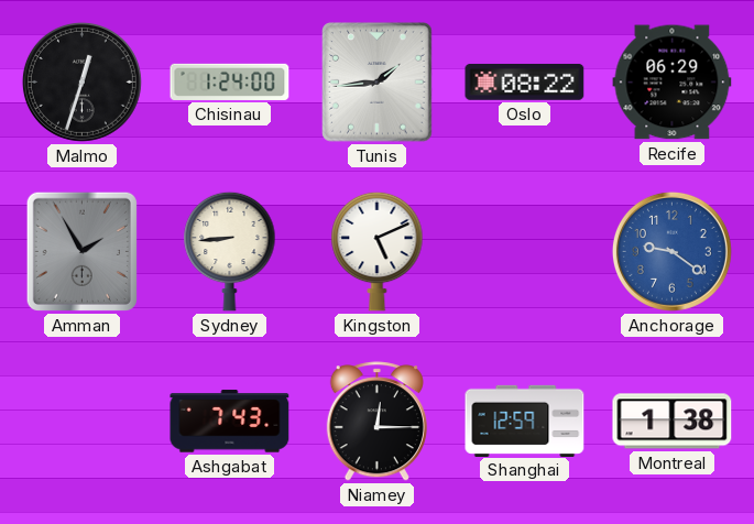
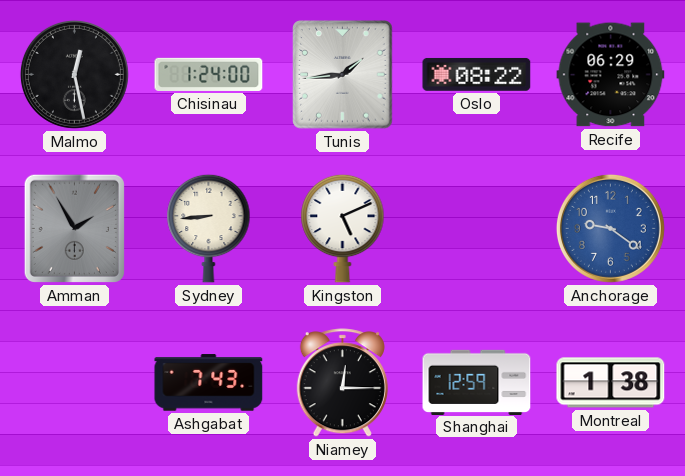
Malmo: 12:33 -> 12:28
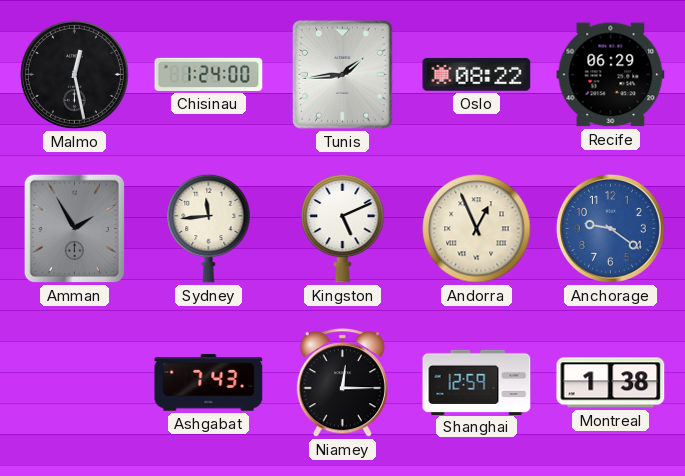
Sydney: 8:44 -> 11:44
Andorra: none -> 12:56
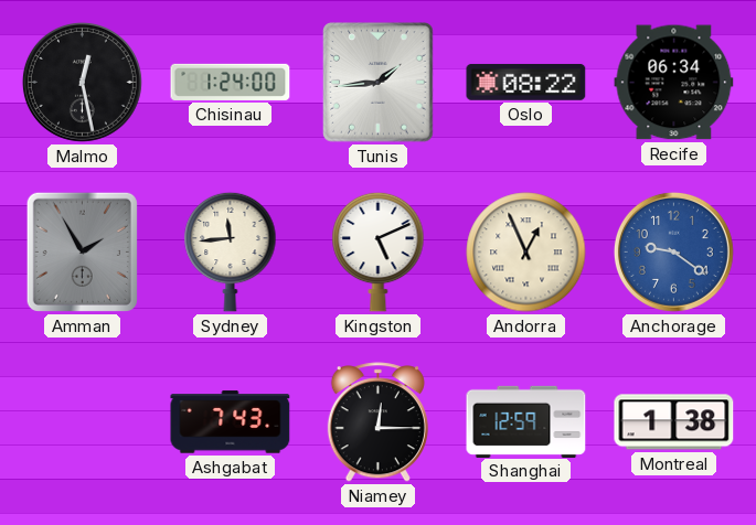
Recife: 06:29 -> 06:34
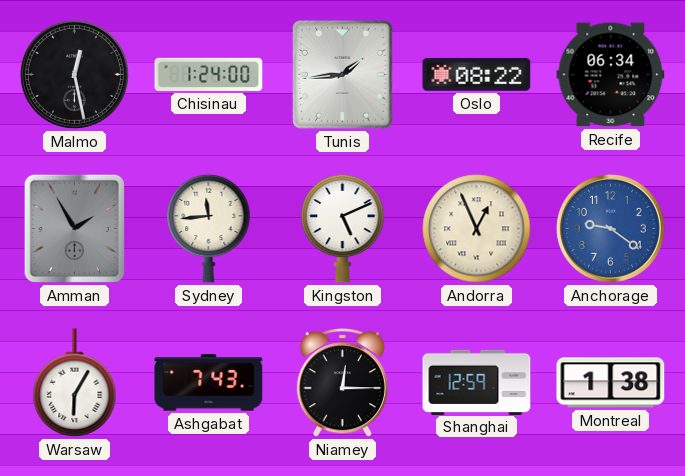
Warsaw: none -> 6:05
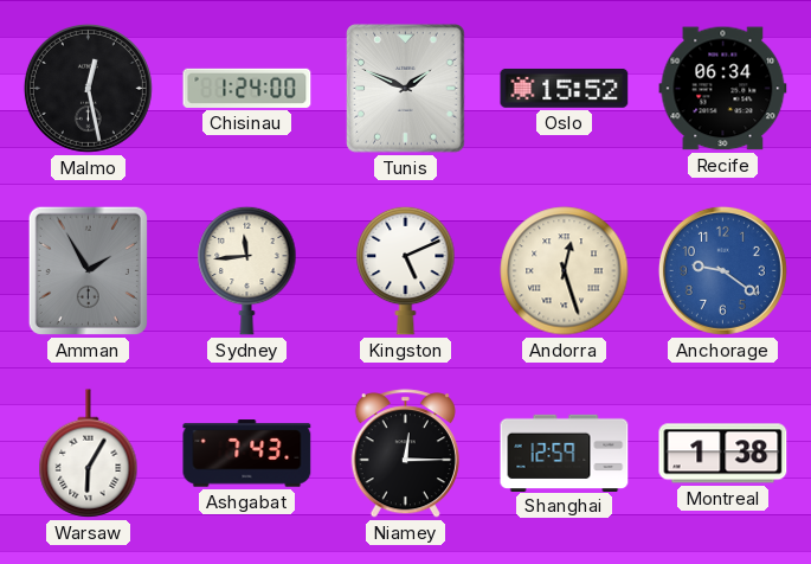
Tunis: 1:44 -> 1:49
Oslo: 08:22 -> 15:52
Andorra: 12:56 -> 12:27
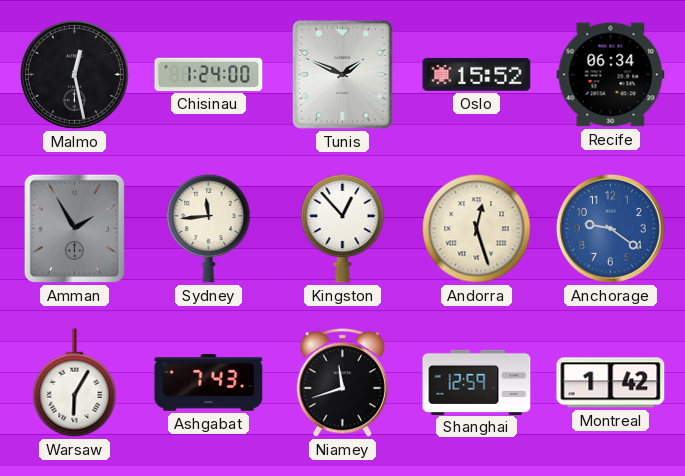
Kingston: 5:11 -> 12:53
Niamey: 12:15 -> 11:42
Montreal: 1:38 -> 1:42
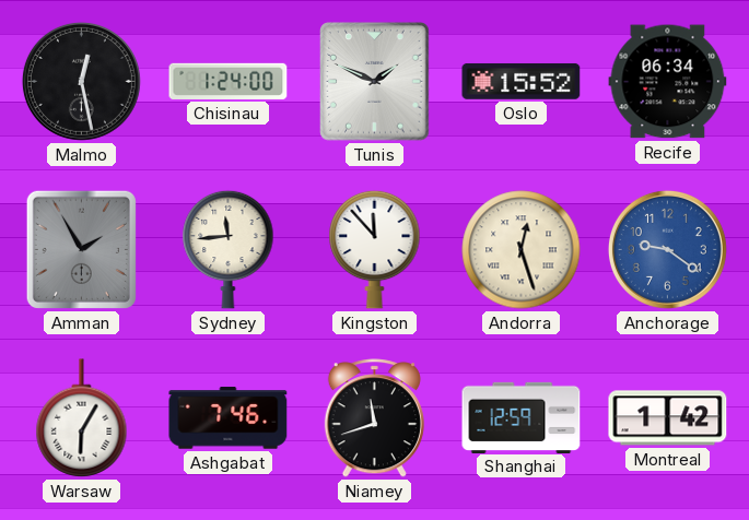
Kingston: 12:53 -> 11:53
Ashgabat: 7:43 -> 7:46
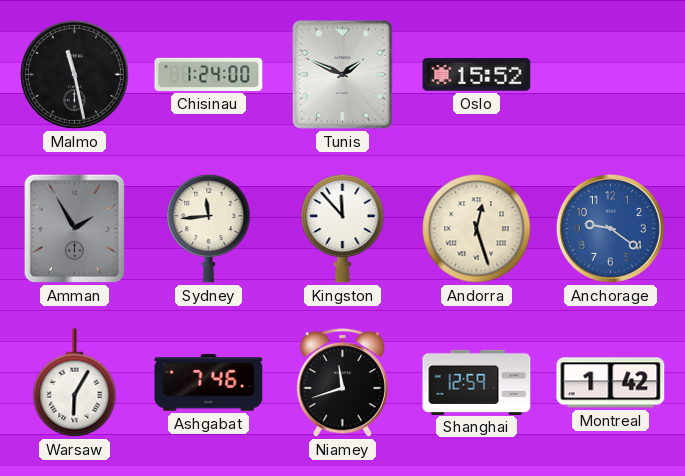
Malmo: 12:28 -> 11:28
Recife: 06:34 -> none
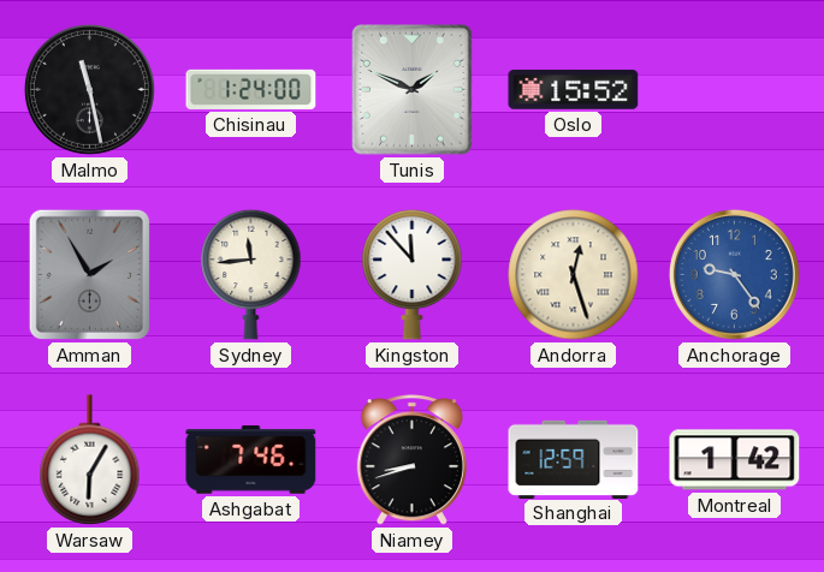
Anchorage: 9:21 -> 9:24
Niamey: 11:42 -> 8:42
